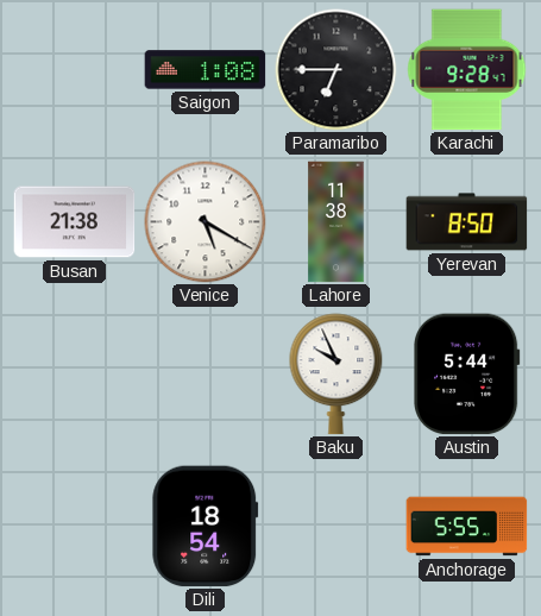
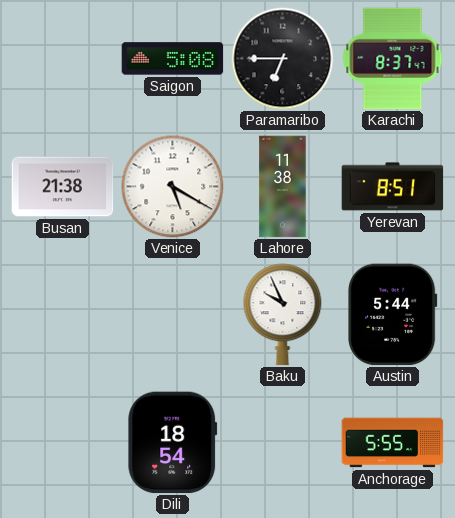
Saigon: 1:08 -> 5:08
Karachi: 9:28 -> 8:37
Yerevan: 8:50 -> 8:51
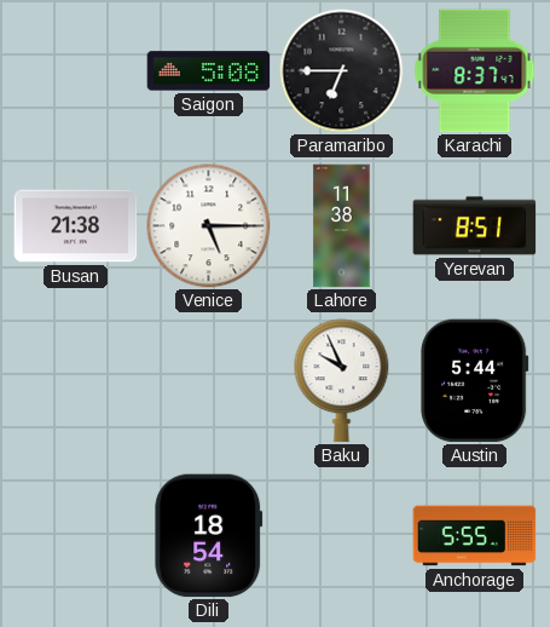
Venice: 5:20 -> 5:15
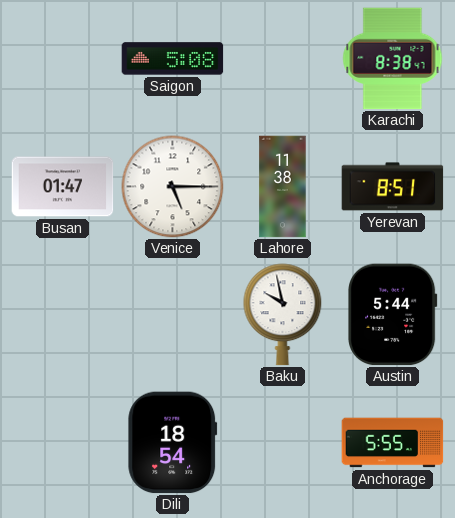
Paramaribo: 6:45 -> none
Karachi: 8:37 -> 8:38
Busan: 21:38 -> 01:47
Baku: 9:56 -> 9:58
